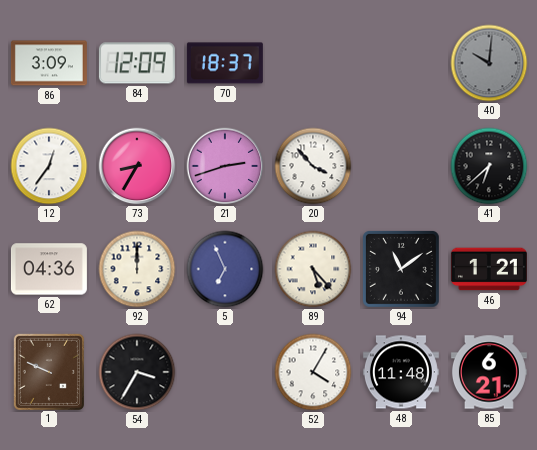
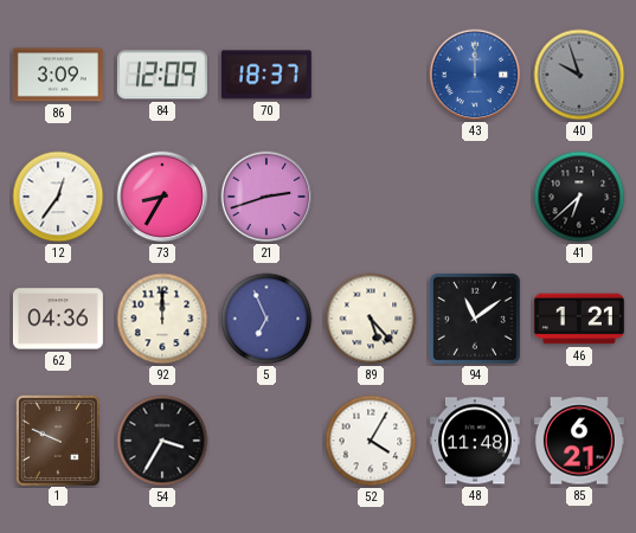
43: none -> 12:00
40: 10:01 -> 9:57
20: 3:53 -> none
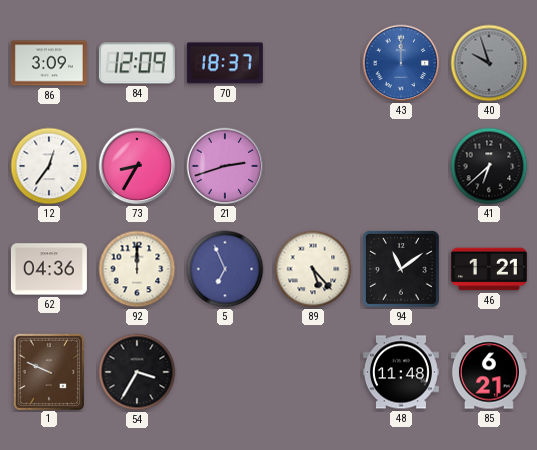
52: 4:05 -> none
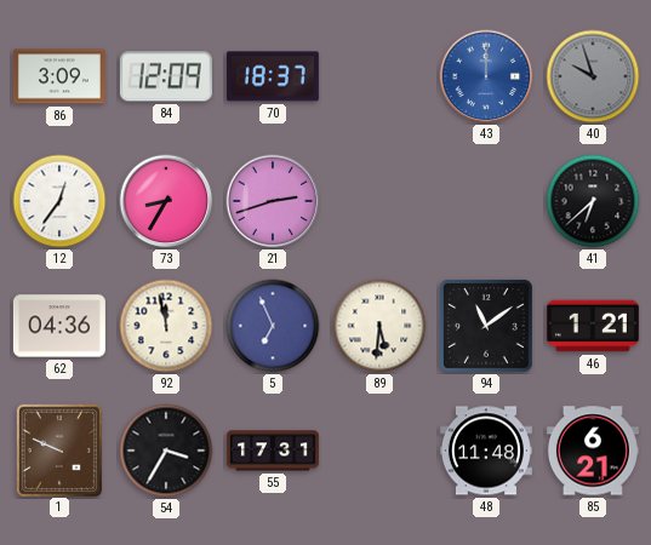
92: 12:00 -> 11:58
89: 5:23 -> 5:31
55: none -> 17:31
